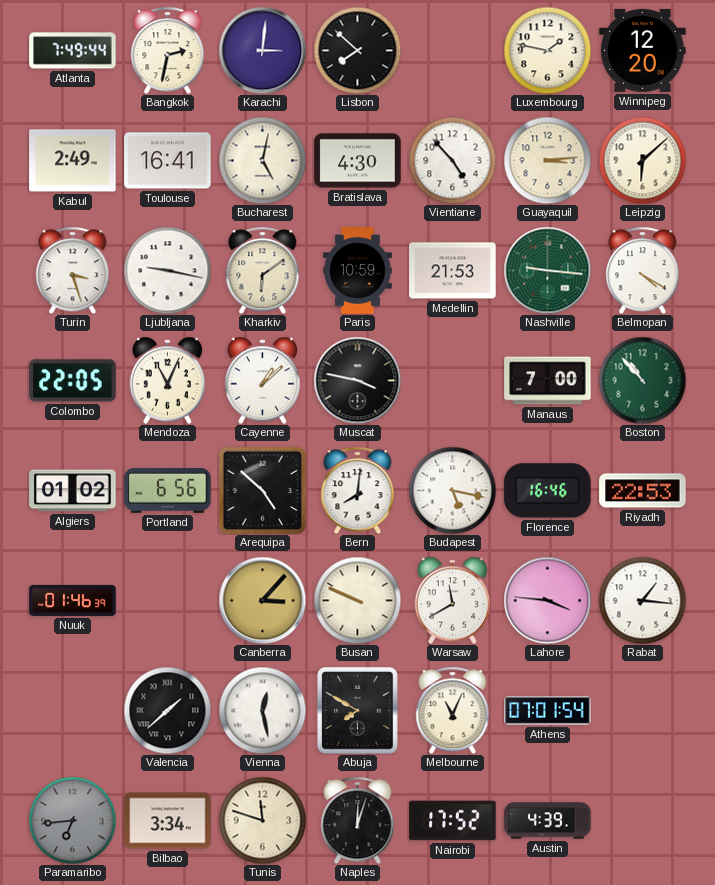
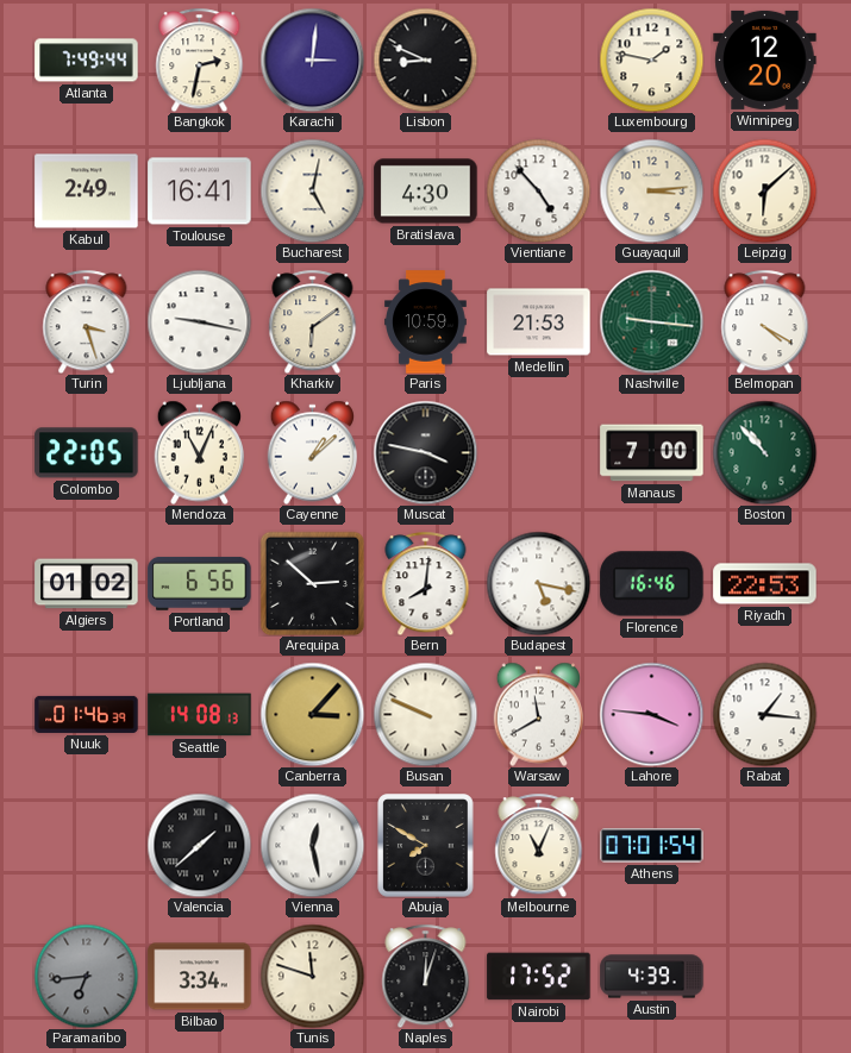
Lisbon: 7:52 -> 8:49
Arequipa: 4:52 -> 2:52
Seattle: none -> 14:08
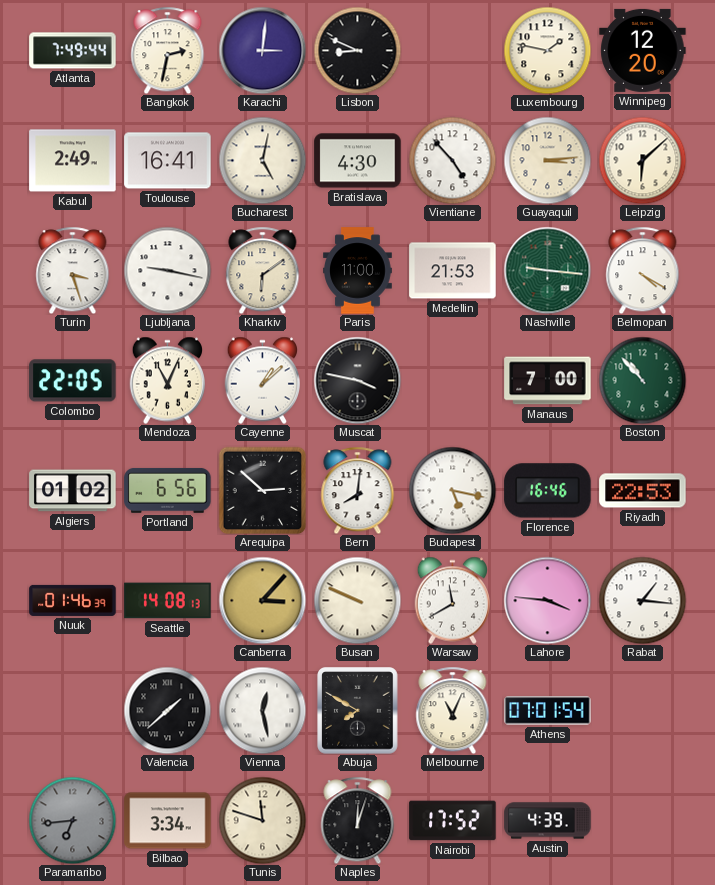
Paris: 10:59 -> 11:00
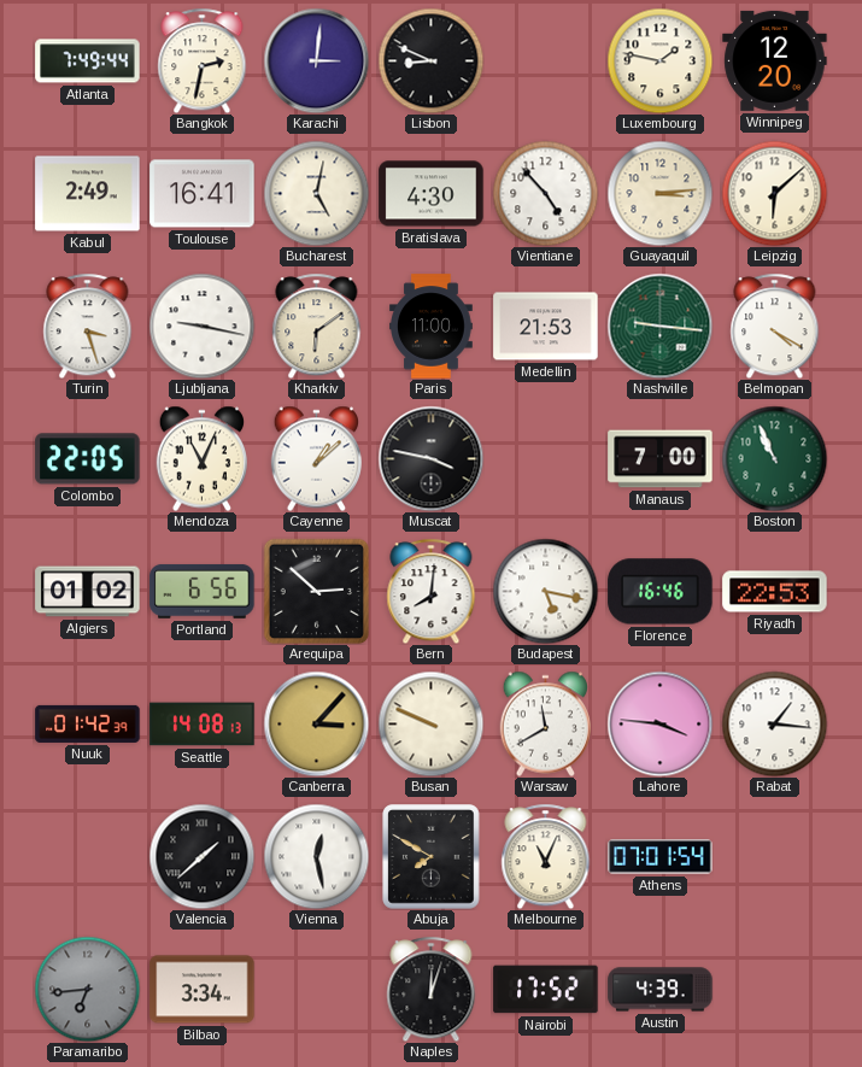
Boston: 10:53 -> 10:56
Nuuk: 01:46 -> 01:42
Tunis: 11:48 -> none
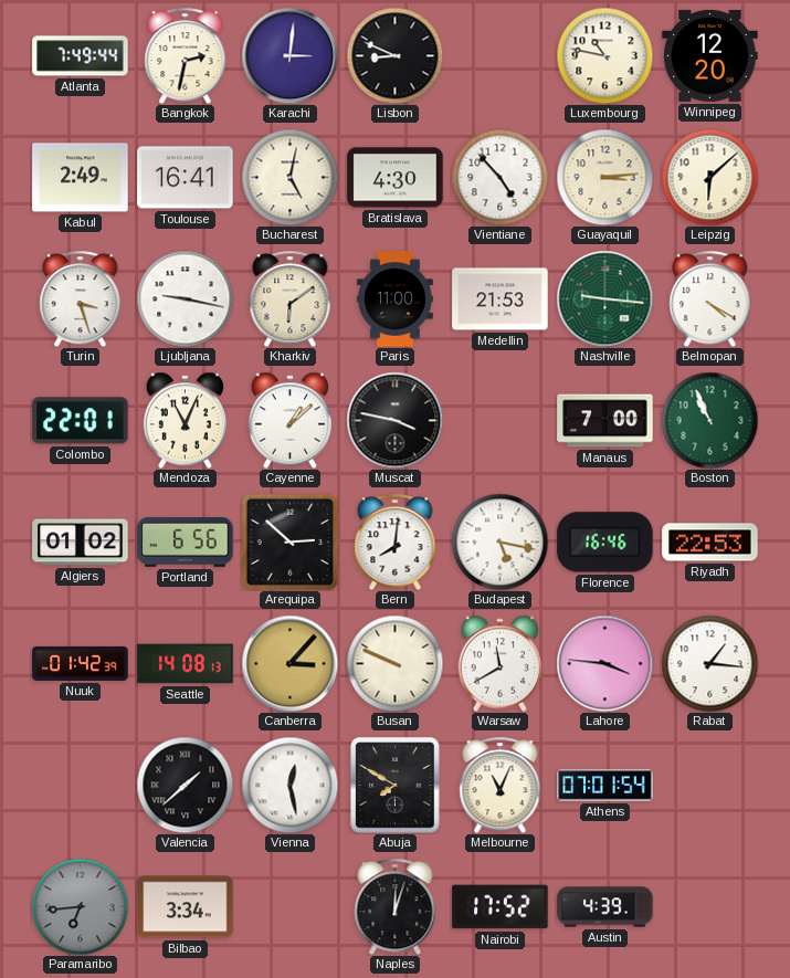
Luxembourg: 1:47 -> 10:47
Colombo: 22:05 -> 22:01
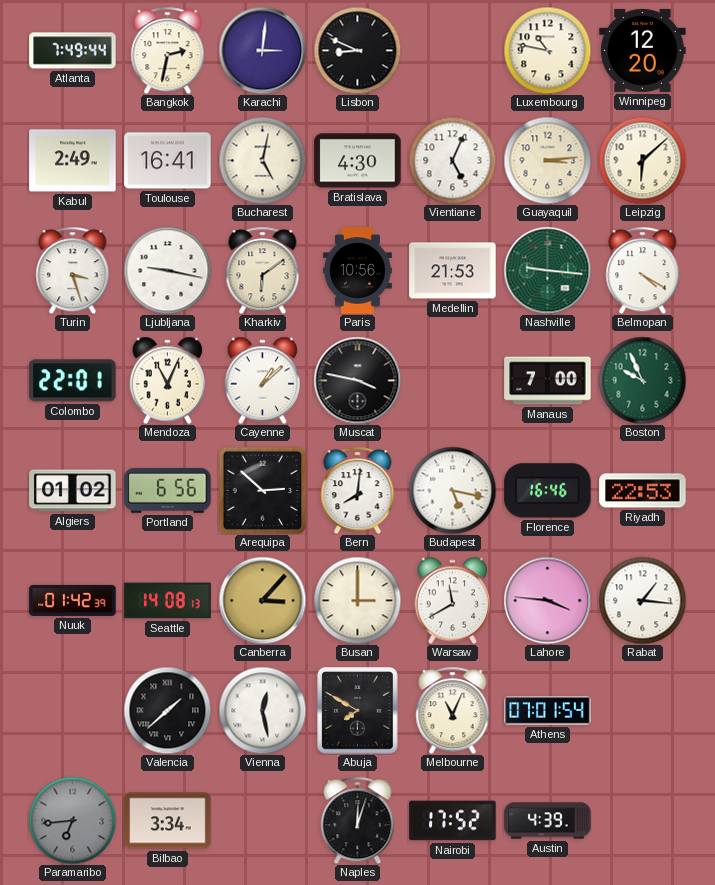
Vientiane: 4:53 -> 5:04
Paris: 11:00 -> 10:56
Boston: 10:56 -> 9:56
Busan: 9:49 -> 3:00
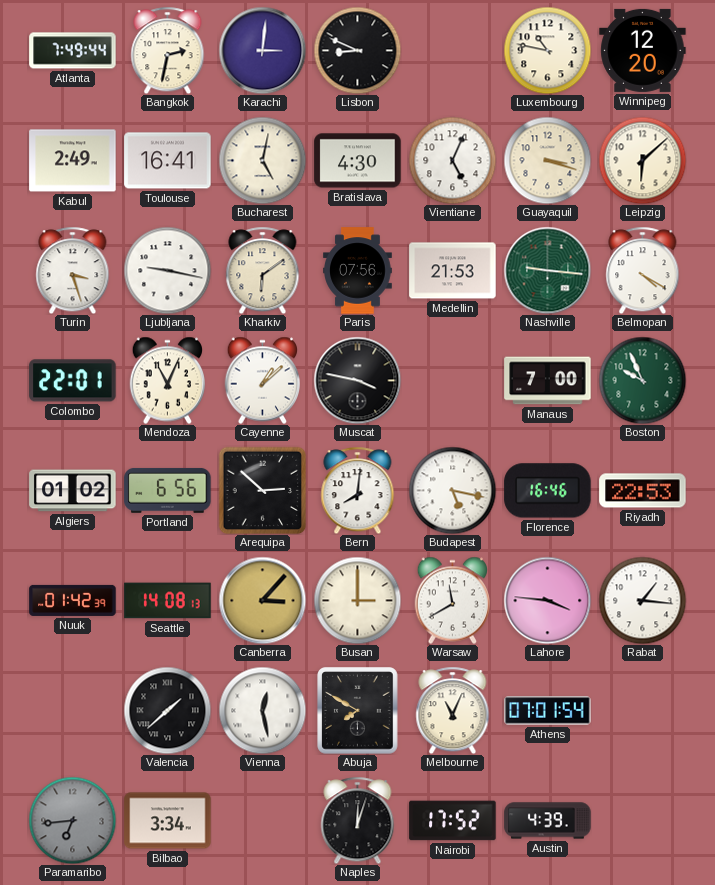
Guayaquil: 3:14 -> 3:18
Paris: 10:56 -> 07:56
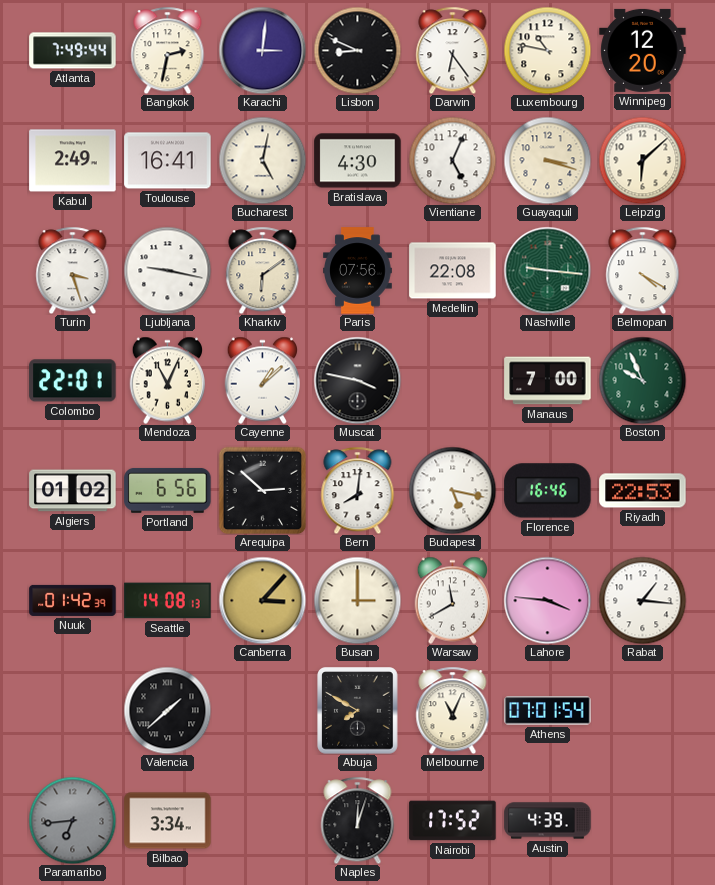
Darwin: none -> 6:24
Medellin: 21:53 -> 22:08
Vienna: 12:28 -> none
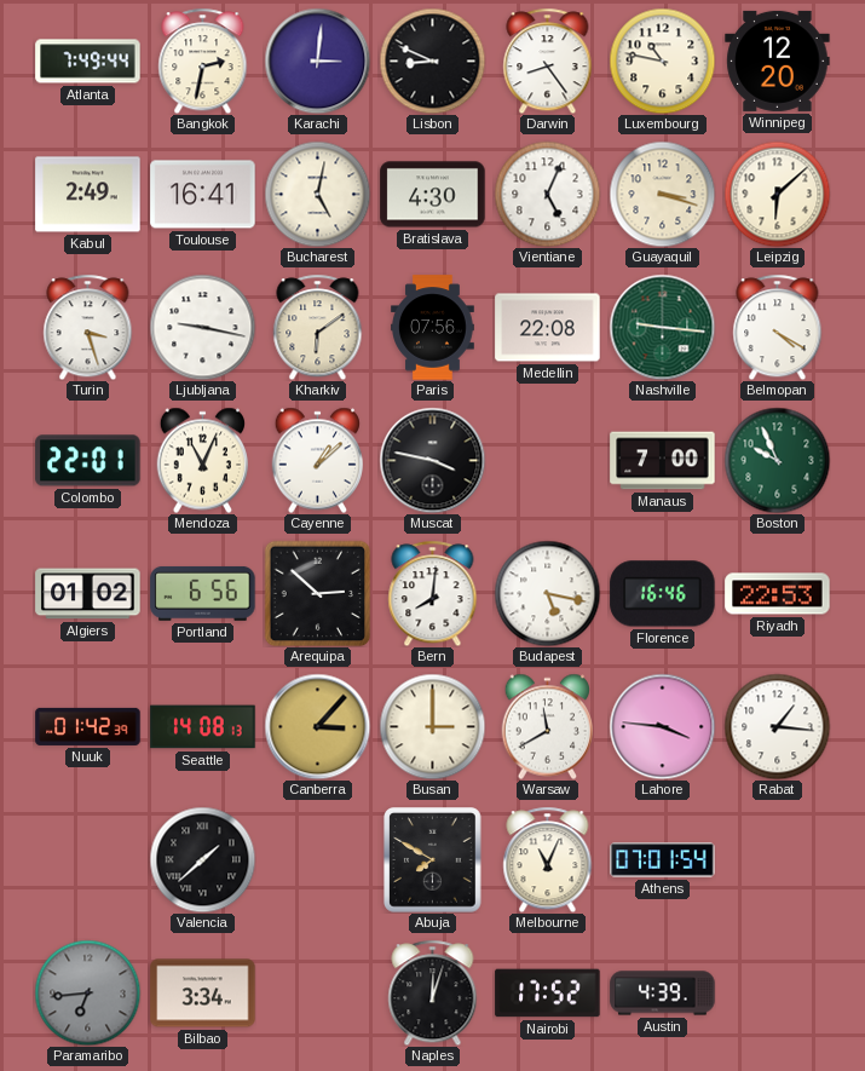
Darwin: 6:24 -> 8:24
